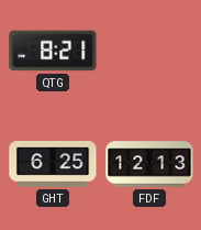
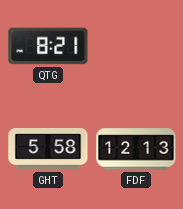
GHT: 6:25 -> 5:58
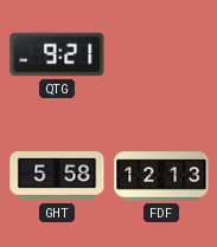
QTG: 8:21 -> 9:21
